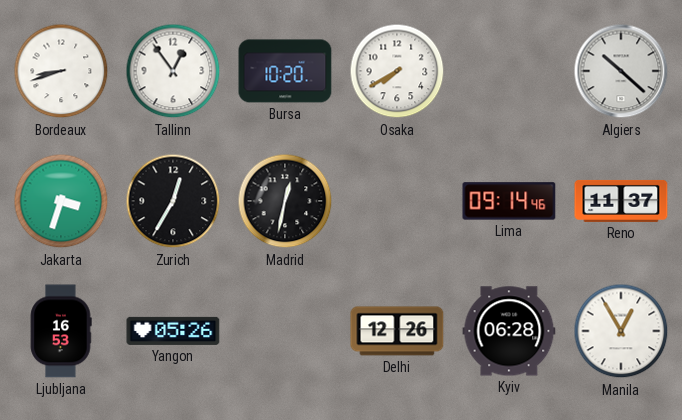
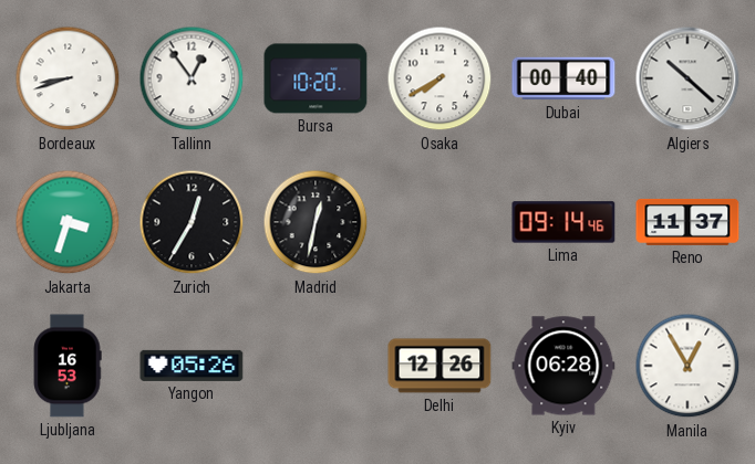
Dubai: none -> 00:40
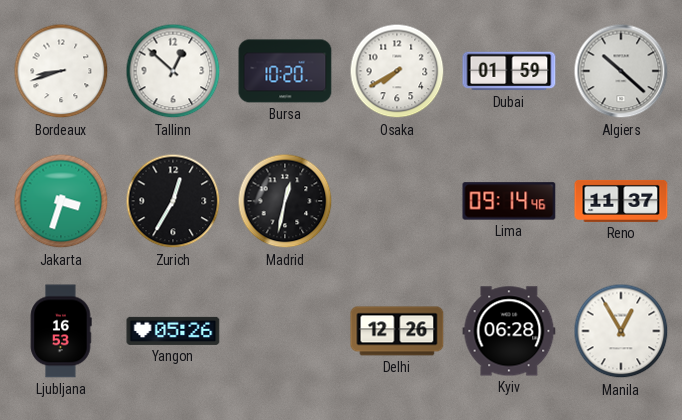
Tallinn: 12:54 -> 12:52
Dubai: 00:40 -> 01:59
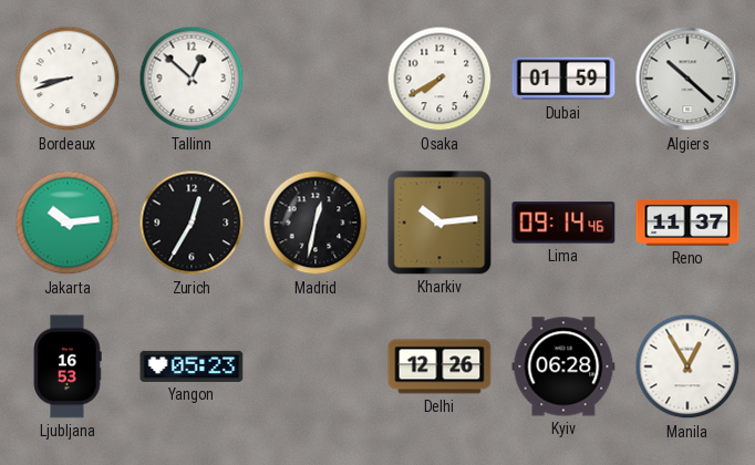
Bursa: 10:20 -> none
Jakarta: 3:33 -> 10:14
Kharkiv: none -> 10:14
Yangon: 05:26 -> 05:23
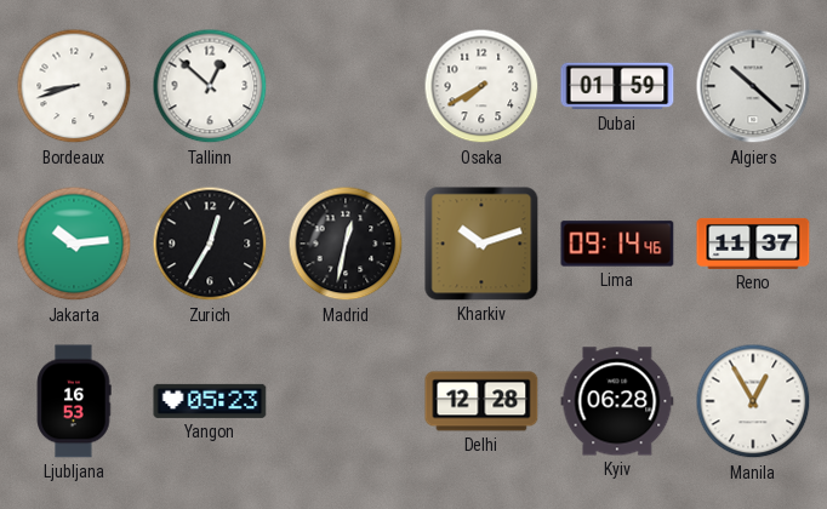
Kharkiv: 10:14 -> 10:12
Delhi: 12:26 -> 12:28
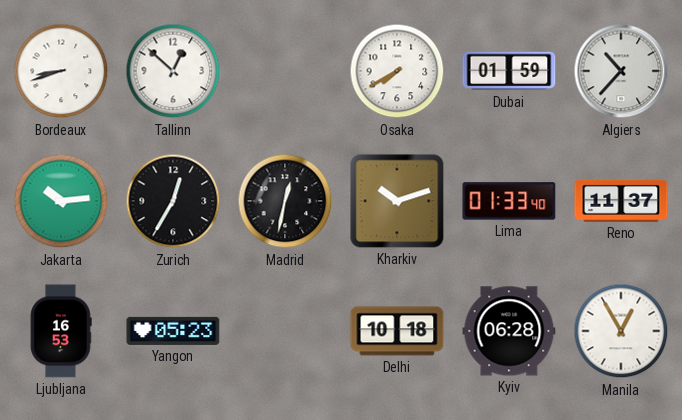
Algiers: 10:22 -> 10:37
Lima: 09:14 -> 01:33
Delhi: 12:28 -> 10:18
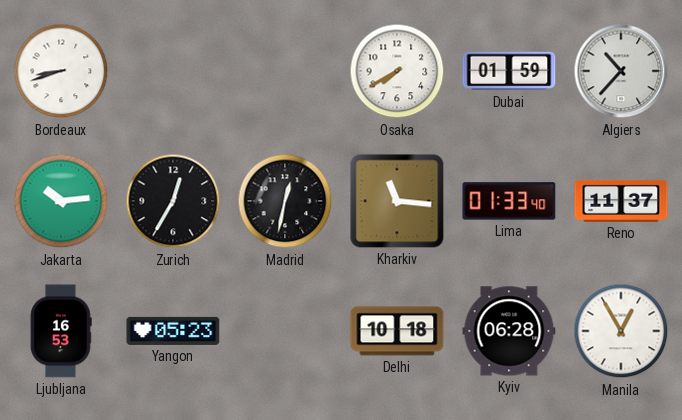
Tallinn: 12:52 -> none
Kharkiv: 10:12 -> 11:16
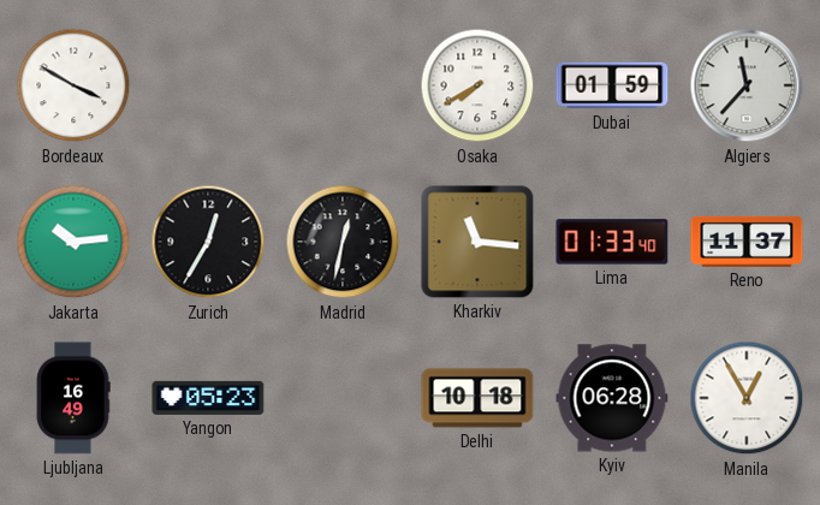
Bordeaux: 8:42 -> 3:50
Algiers: 10:37 -> 11:37
Ljubljana: 16:53 -> 16:49
